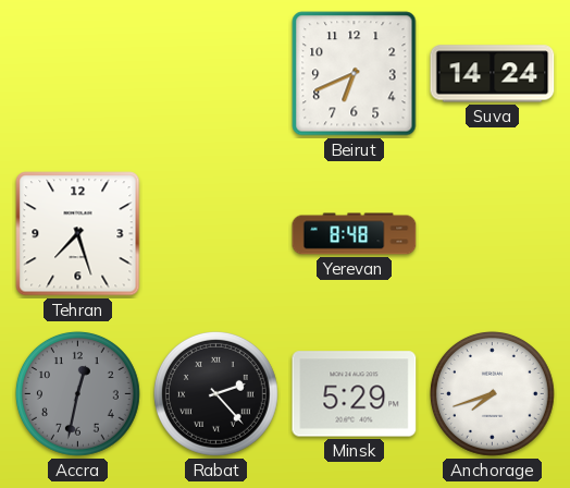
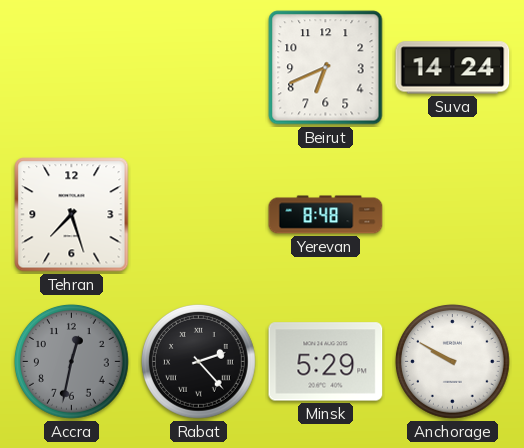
Anchorage: 7:42 -> 9:50
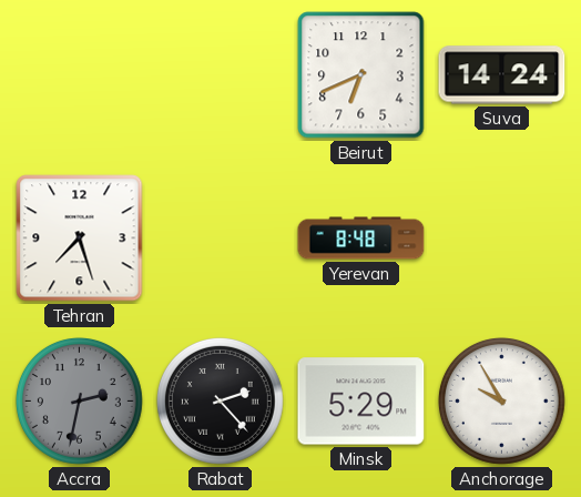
Accra: 12:32 -> 2:32
Anchorage: 9:50 -> 9:55
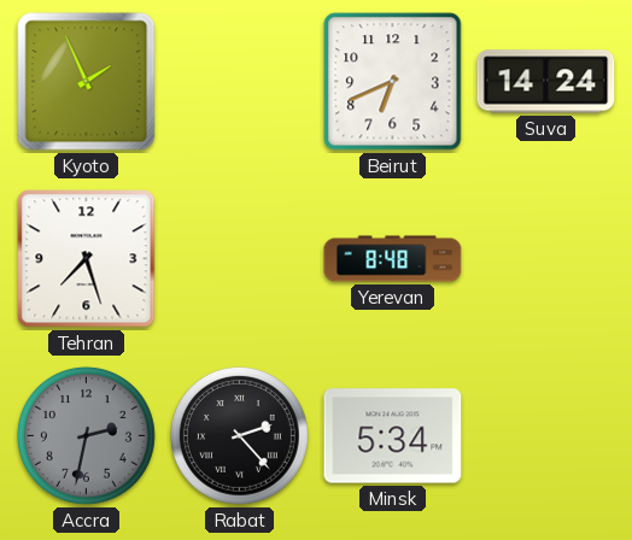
Kyoto: none -> 1:56
Minsk: 5:29 -> 5:34
Anchorage: 9:55 -> none
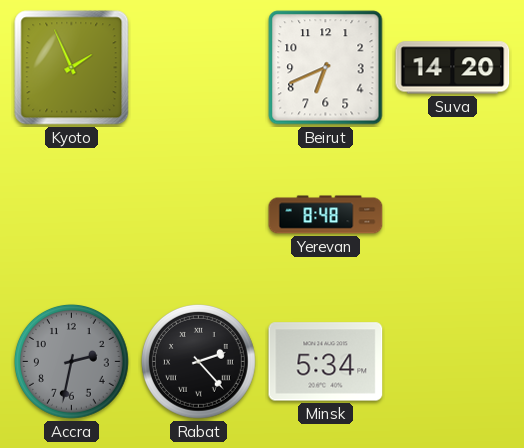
Suva: 14:24 -> 14:20
Tehran: 7:27 -> none
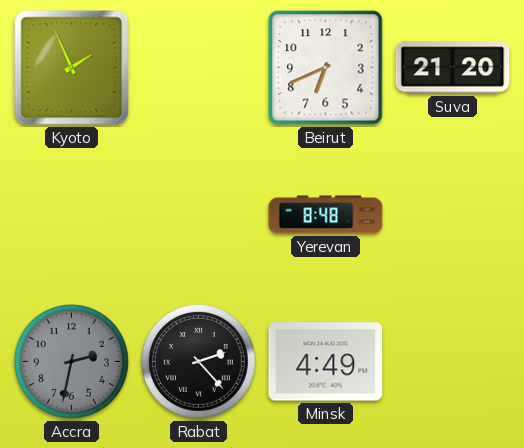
Suva: 14:20 -> 21:20
Minsk: 5:34 -> 4:49
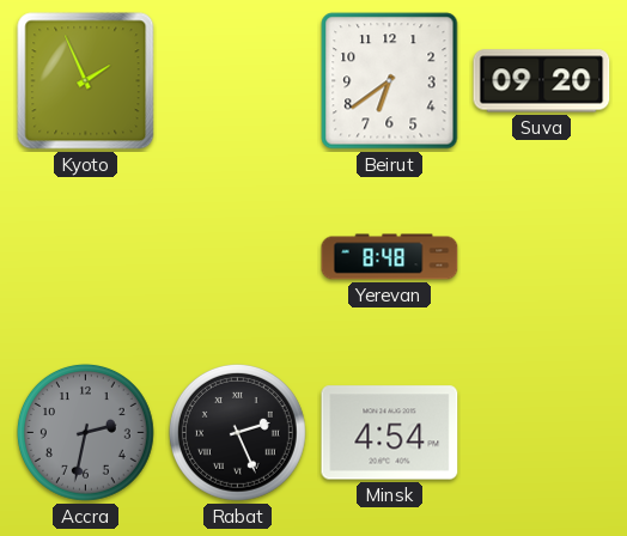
Beirut: 6:41 -> 6:39
Suva: 21:20 -> 09:20
Rabat: 2:23 -> 2:26
Minsk: 4:49 -> 4:54
